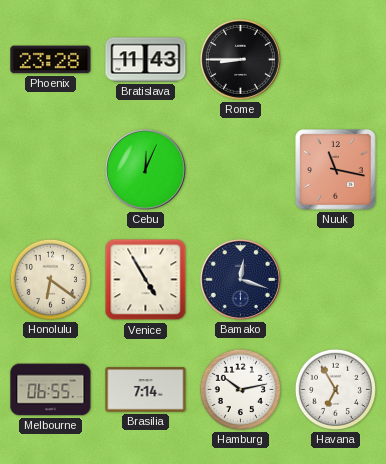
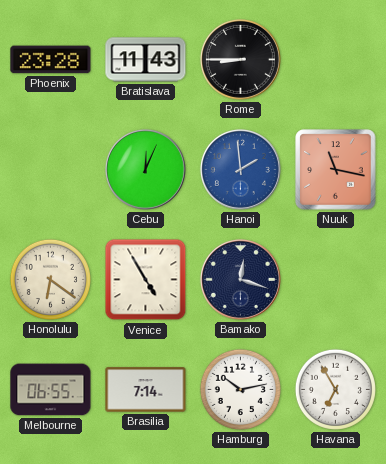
Hanoi: none -> 1:59
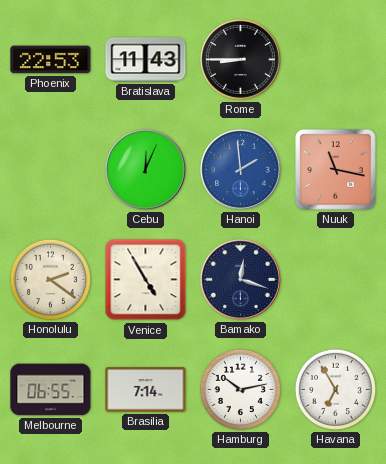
Phoenix: 23:28 -> 22:53
Honolulu: 6:21 -> 2:21
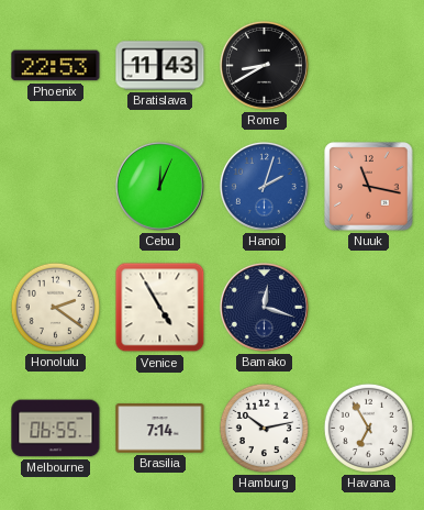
Rome: 8:45 -> 8:40
Hanoi: 1:59 -> 2:03
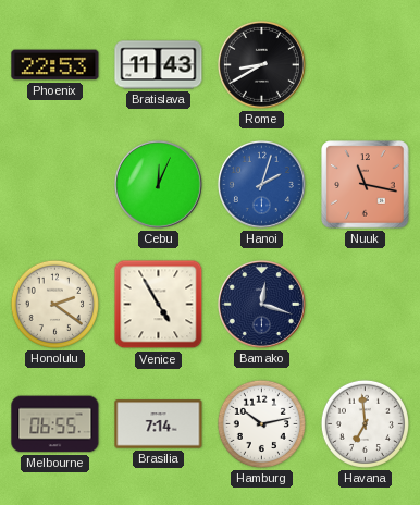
Havana: 6:55 -> 6:59
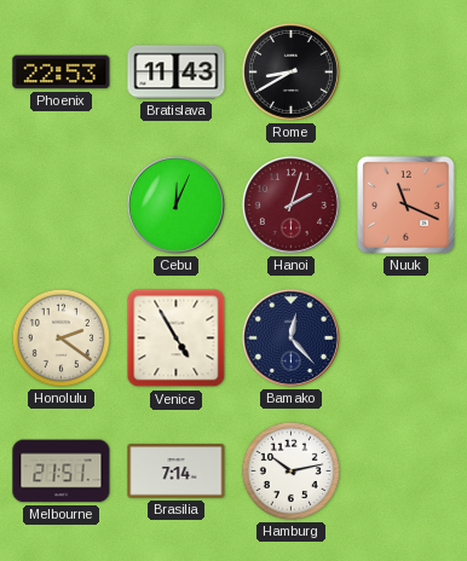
Hanoi dial: blue -> burgundy
Nuuk: 11:17 -> 11:19
Bamako: 12:18 -> 12:23
Melbourne: 06:55 -> 21:51
Havana: 6:59 -> none
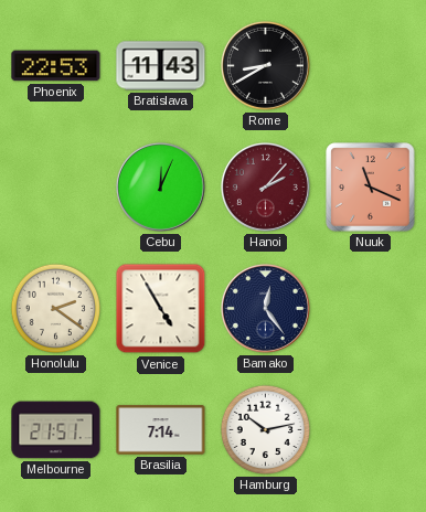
Hanoi: 2:03 -> 2:07
Bamako: 12:23 -> 12:24
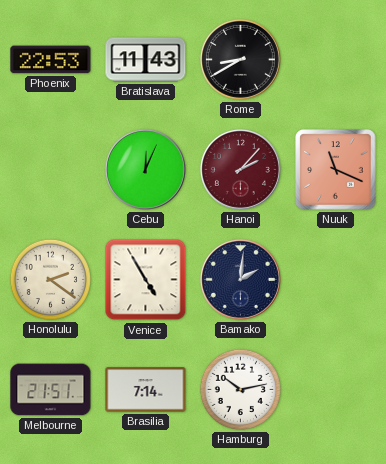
Bamako: 12:24 -> 2:01
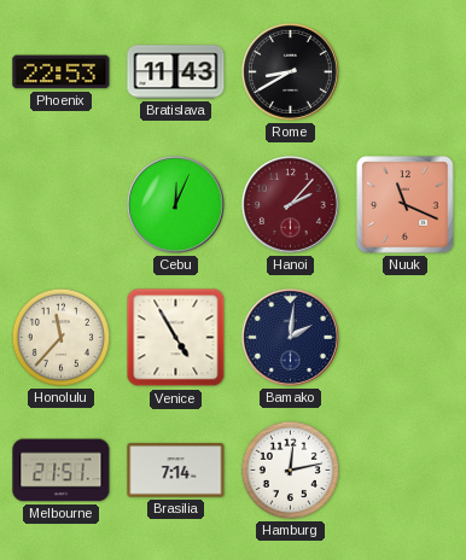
Honolulu: 2:21 -> 11:37
Hamburg: 10:13 -> 12:13
